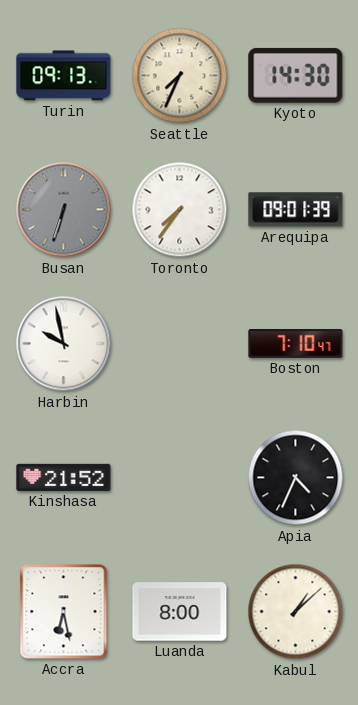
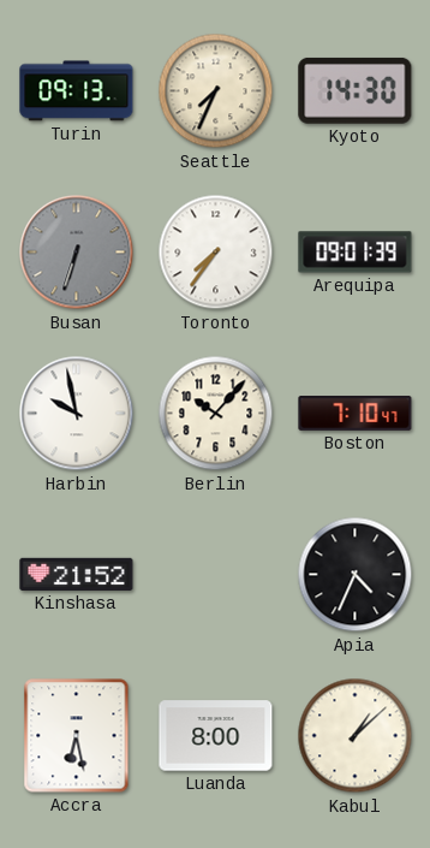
Berlin: none -> 10:07
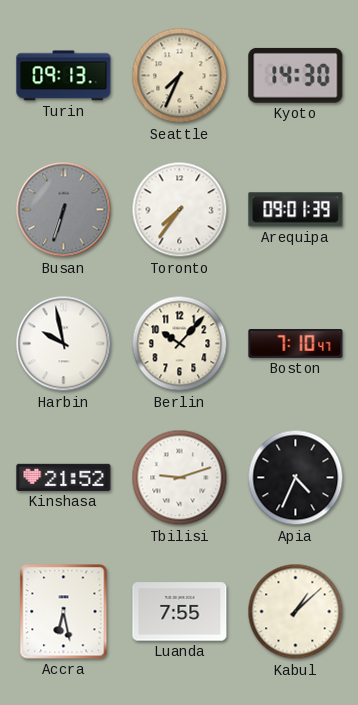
Tbilisi: none -> 9:12
Luanda: 8:00 -> 7:55
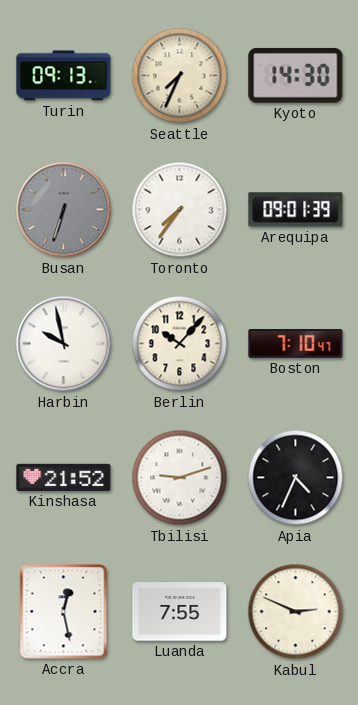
Accra: 6:28 -> 12:28
Kabul: 1:08 -> 2:49
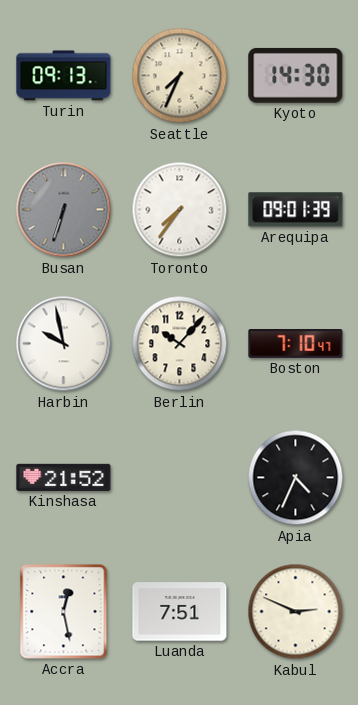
Tbilisi: 9:12 -> none
Luanda: 7:55 -> 7:51
